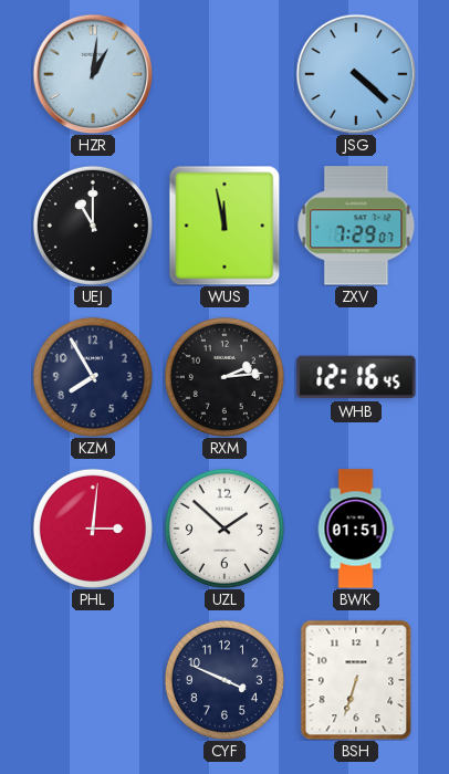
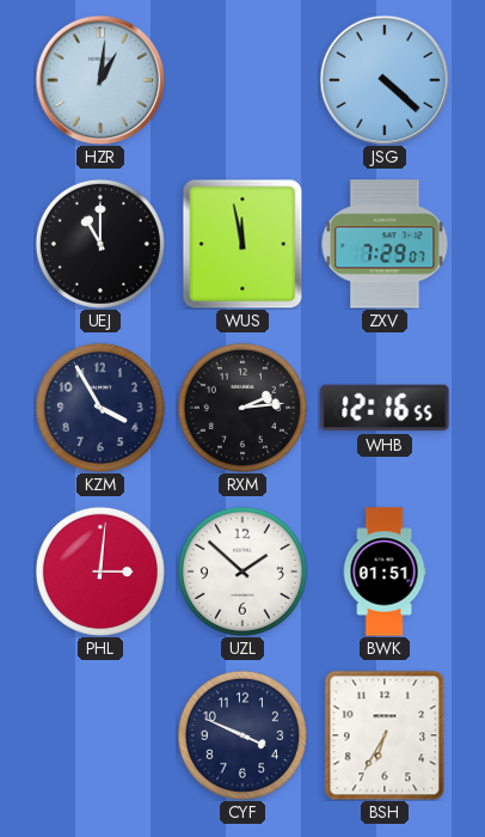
KZM: 7:55 -> 3:55
WHB: 12:16:45 -> 12:16:55
BSH: 6:33 -> 6:35
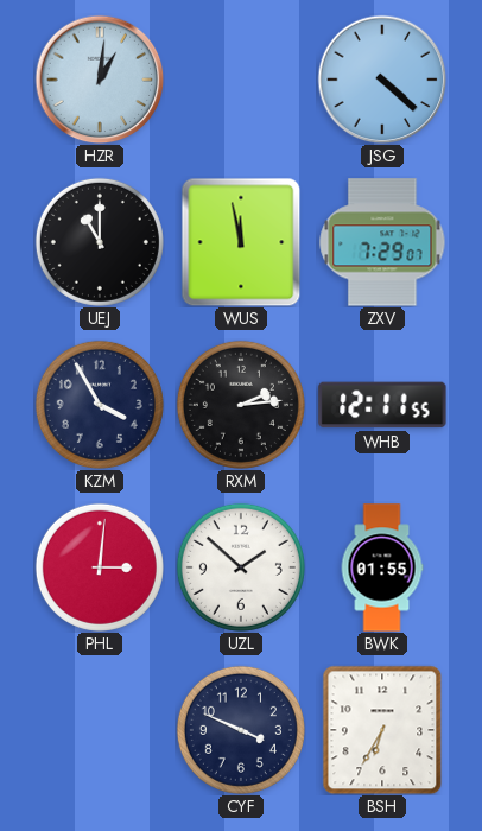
WHB: 12:16 -> 12:11
BWK: 01:51 -> 01:55
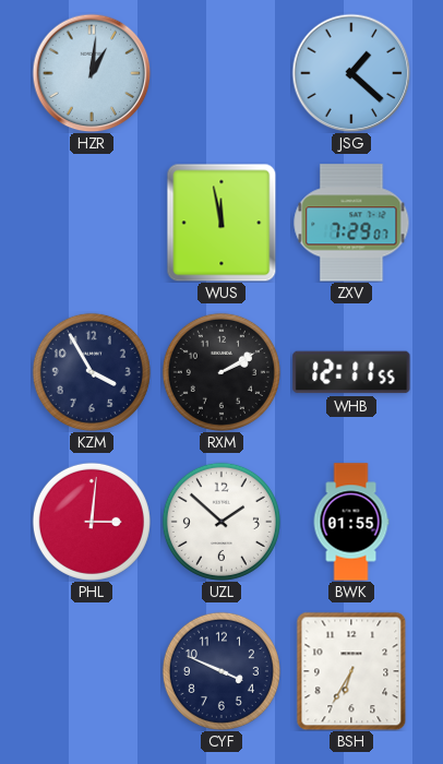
JSG: 4:22 -> 1:22
UEJ: 11:00 -> none
RXM: 2:14 -> 2:10
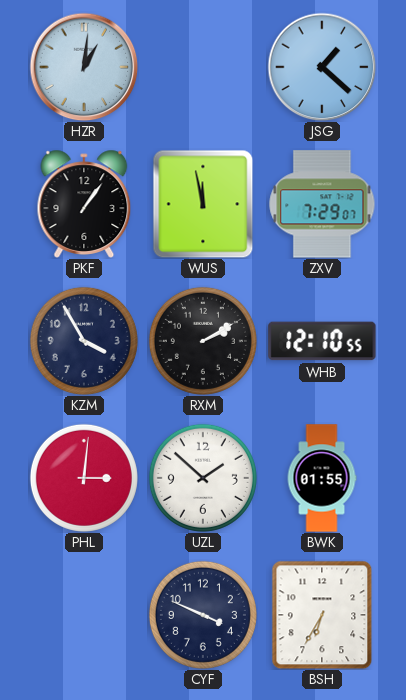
PKF: none -> 1:06
WHB: 12:11 -> 12:10
